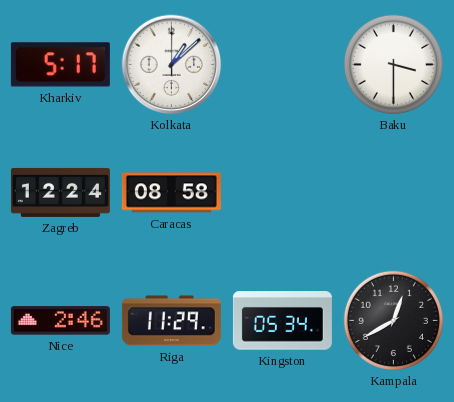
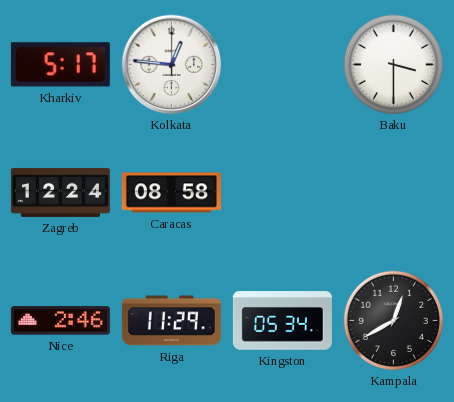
Kolkata: 1:08 -> 12:46
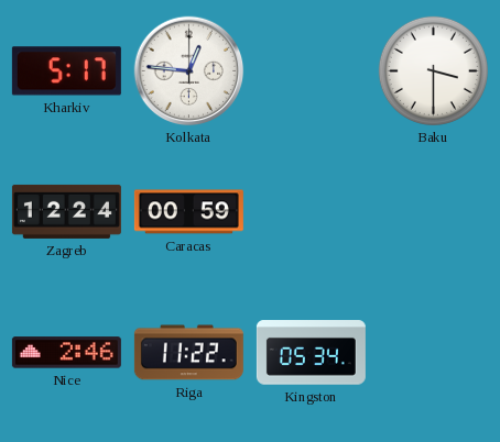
Caracas: 08:58 -> 00:59
Riga: 11:29 -> 11:22
Kampala: 12:40 -> none
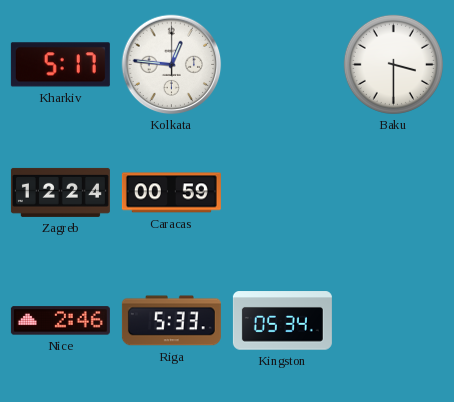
Riga: 11:22 -> 5:33
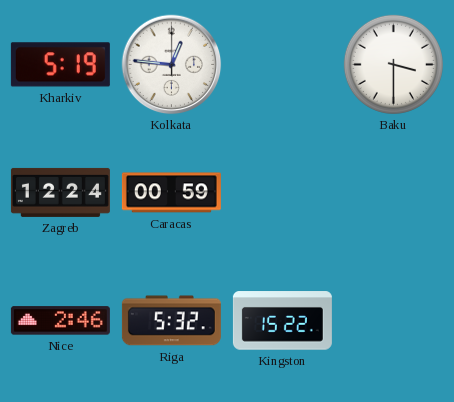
Kharkiv: 5:17 -> 5:19
Riga: 5:33 -> 5:32
Kingston: 05:34 -> 15:22
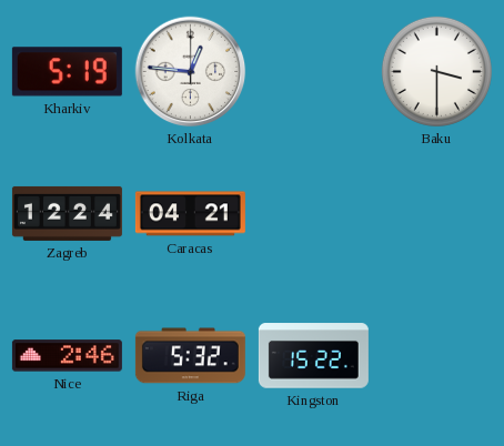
Caracas: 00:59 -> 04:21
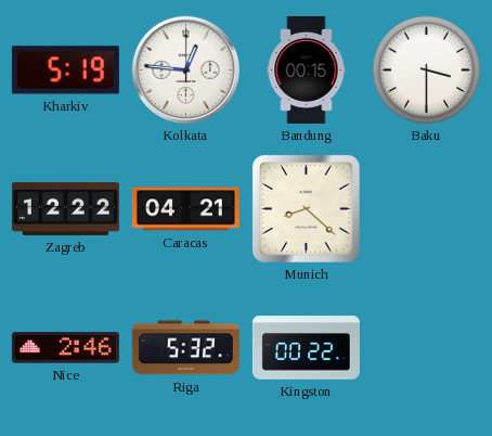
Bandung: none -> 00:15
Zagreb: 12:24 -> 12:22
Munich: none -> 8:22
Kingston: 15:22 -> 00:22
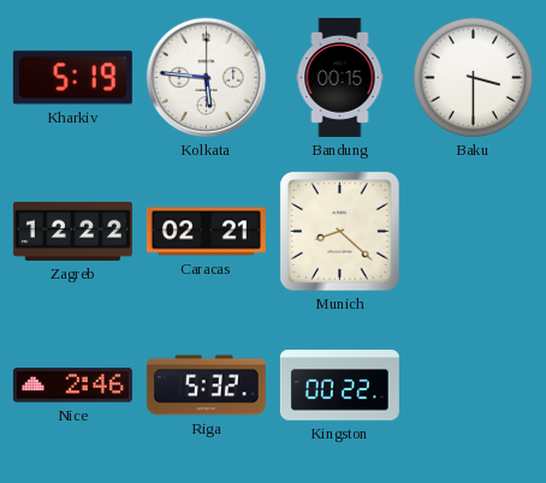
Kolkata: 12:46 -> 5:46
Caracas: 04:21 -> 02:21
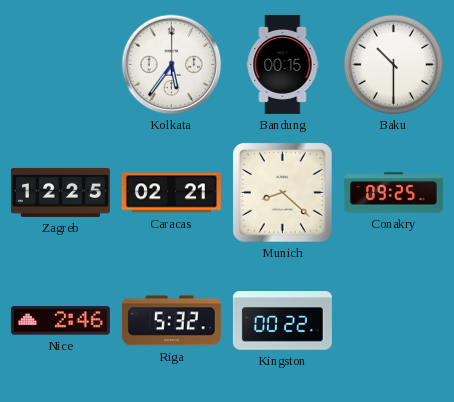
Kharkiv: 5:19 -> none
Kolkata: 5:46 -> 5:36
Baku: 3:30 -> 10:30
Zagreb: 12:22 -> 12:25
Conakry: none -> 09:25
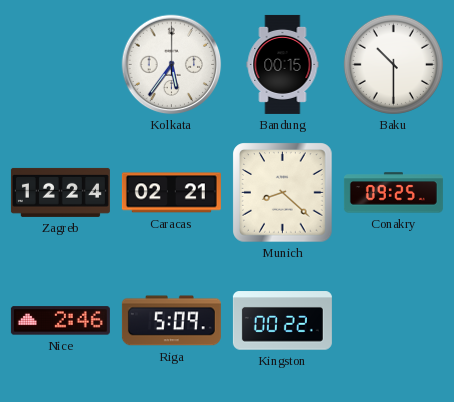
Zagreb: 12:25 -> 12:24
Riga: 5:32 -> 5:09
